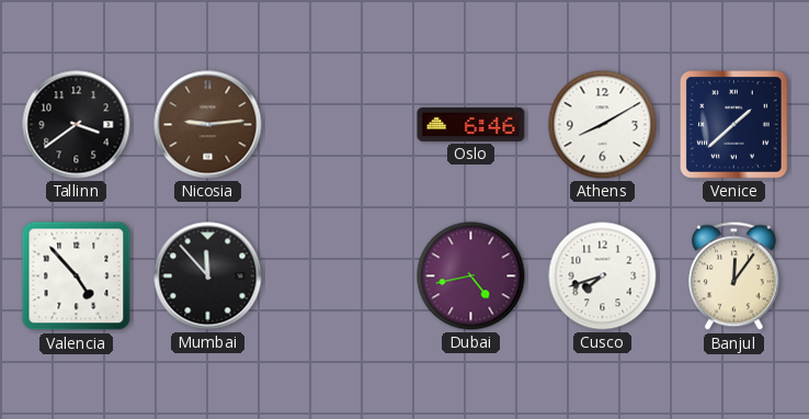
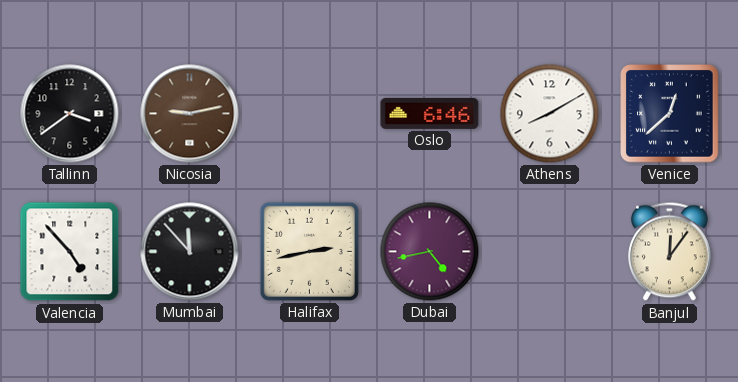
Nicosia: 9:14 -> 9:13
Venice: 1:38 -> 12:38
Halifax: none -> 2:43
Cusco: 7:42 -> none
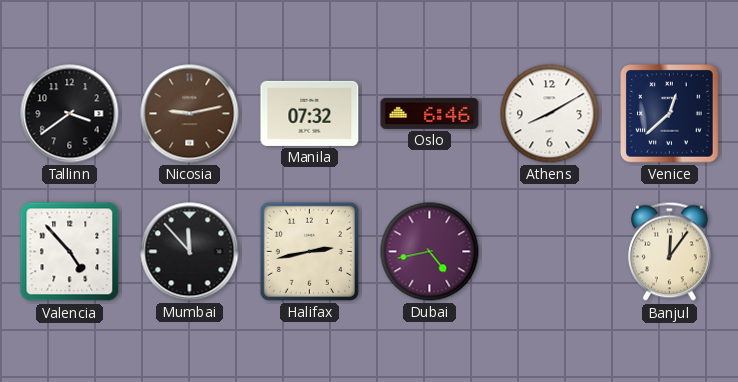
Manila: none -> 07:32
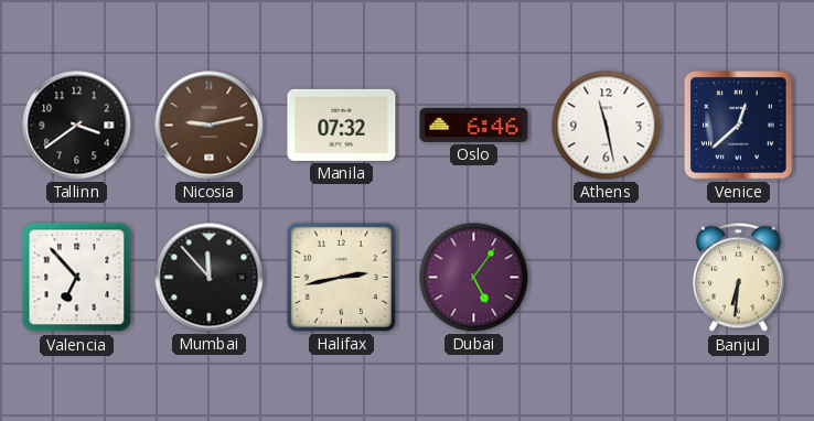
Athens: 8:10 -> 11:28
Valencia: 4:53 -> 6:53
Dubai: 4:43 -> 5:06
Banjul: 12:06 -> 6:31
